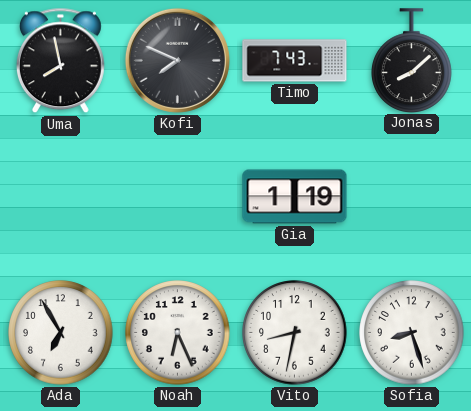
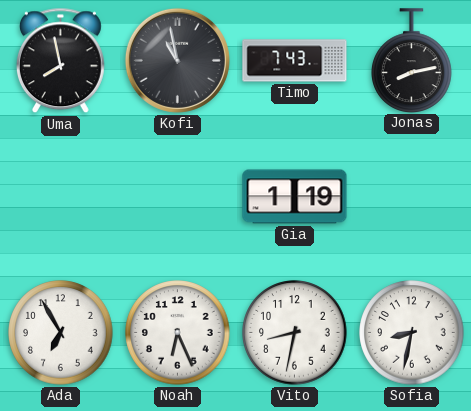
Kofi: 7:49 -> 10:58
Jonas: 8:08 -> 8:13
Sofia: 8:27 -> 8:32
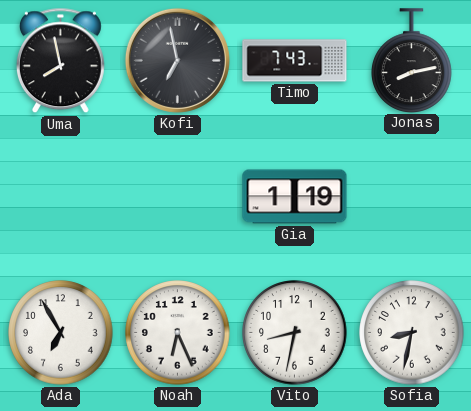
Kofi: 10:58 -> 6:58
